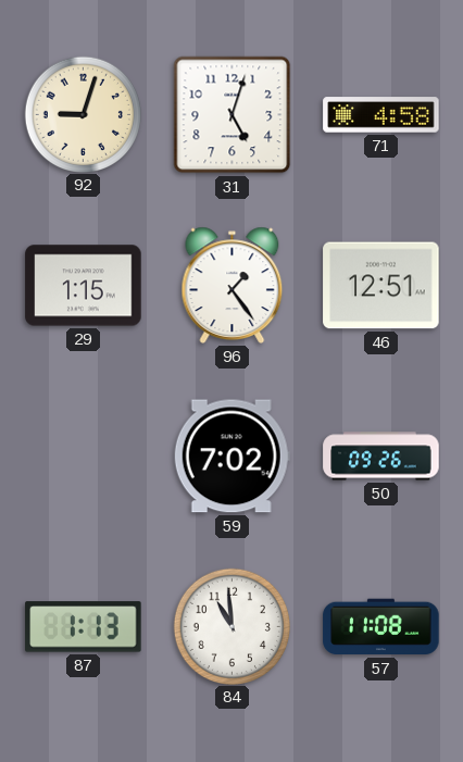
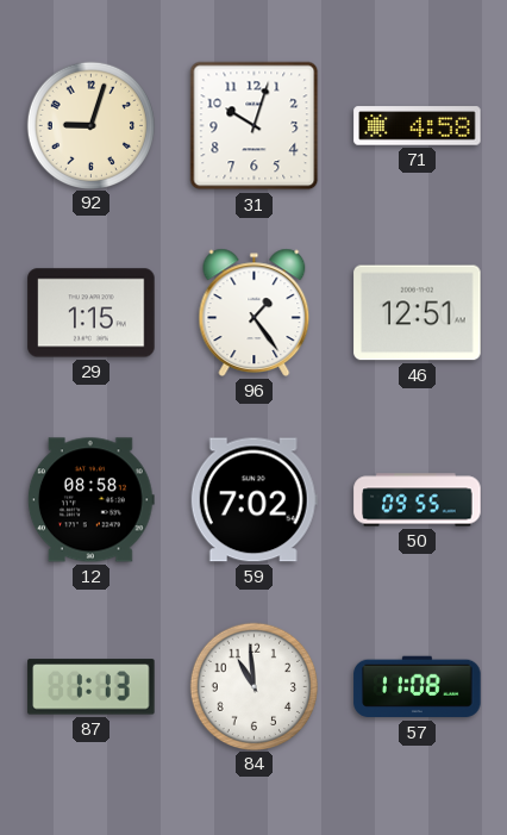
31: 5:03 -> 10:03
12: none -> 08:58
50: 09:26 -> 09:55
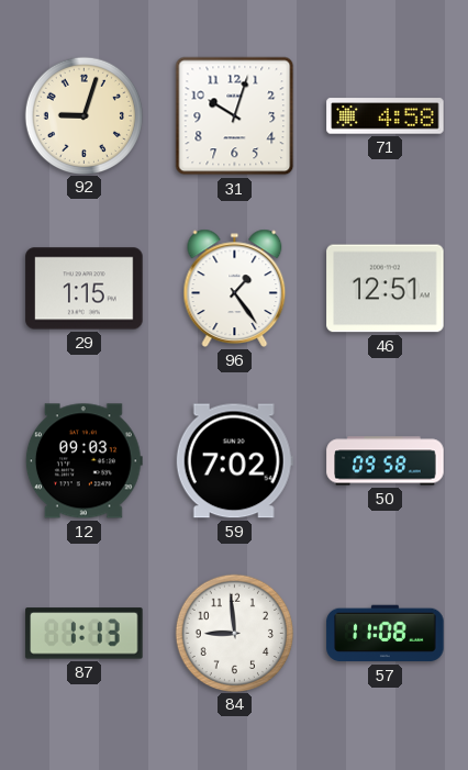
12: 08:58 -> 09:03
50: 09:55 -> 09:58
84: 10:59 -> 8:59
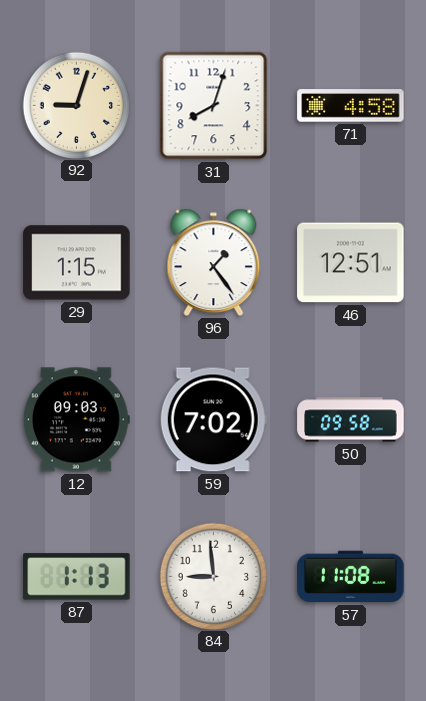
31: 10:03 -> 8:03
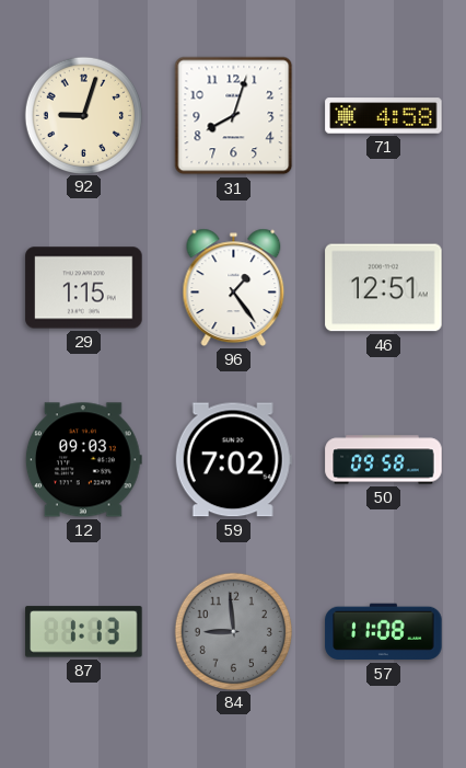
84 dial: white -> grey
